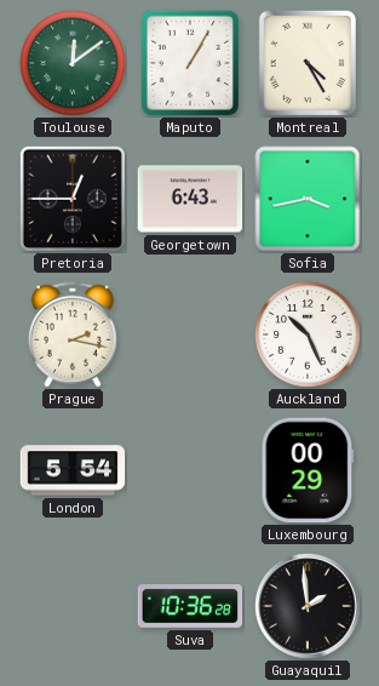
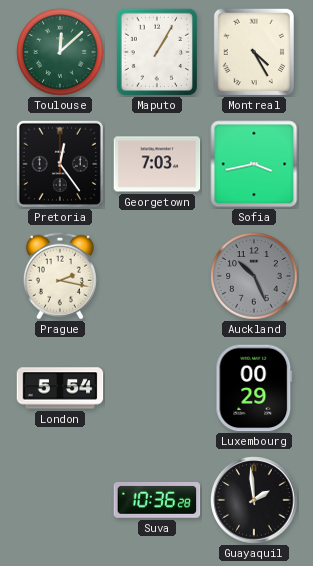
Toulouse: 12:09 -> 12:08
Pretoria: 12:45 -> 12:24
Georgetown: 6:43 -> 7:03
Auckland dial: white -> grey
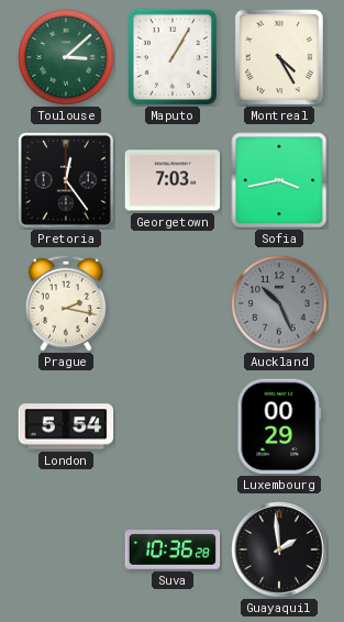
Toulouse: 12:08 -> 3:08
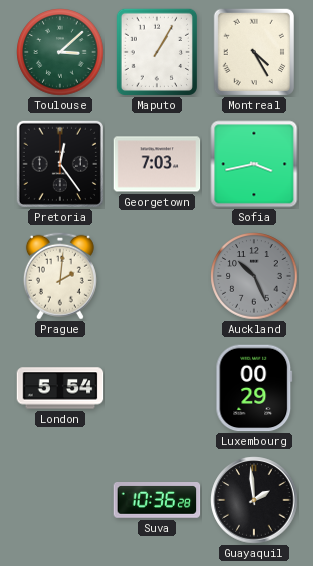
Prague: 2:17 -> 2:01
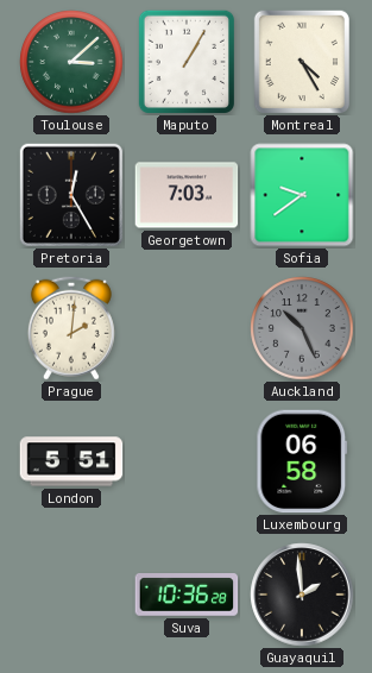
Pretoria: 12:24 -> 12:25
Sofia: 3:43 -> 9:39
London: 5:54 -> 5:51
Luxembourg: 00:29 -> 06:58
